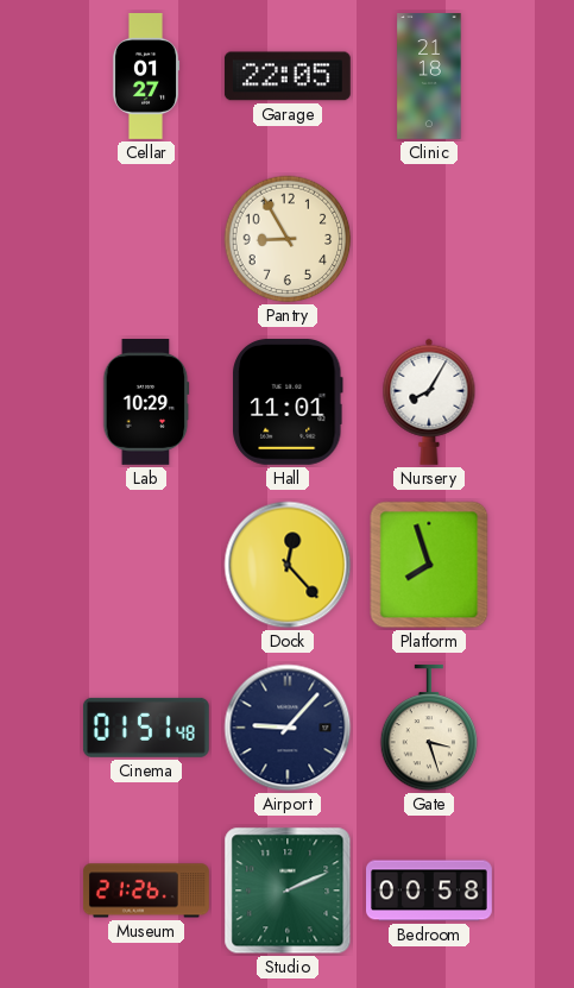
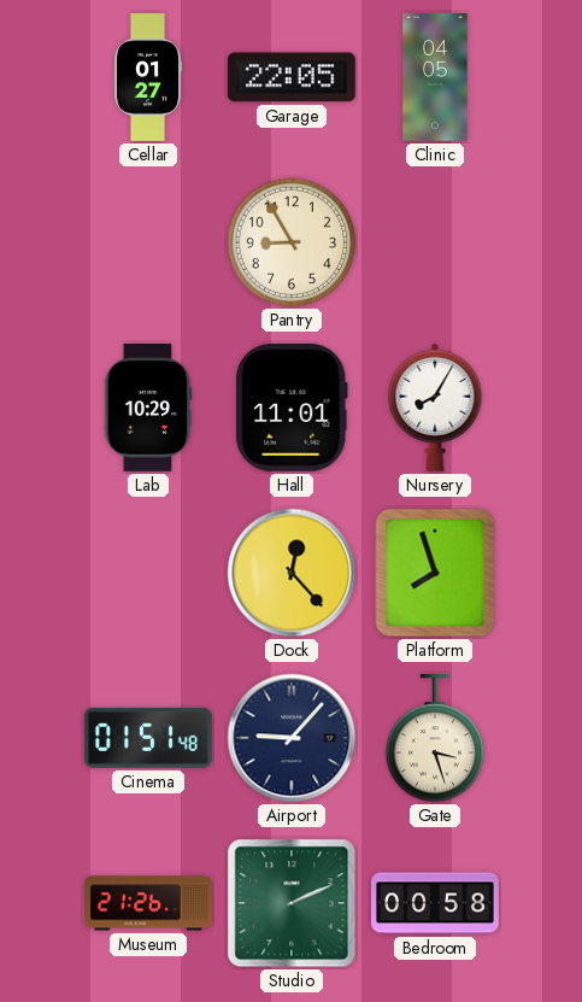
Clinic: 21:18 -> 04:05
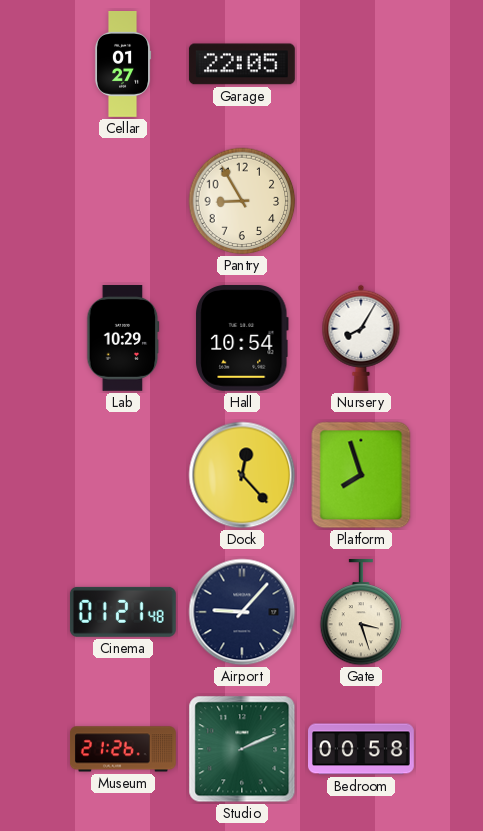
Clinic: 04:05 -> none
Hall: 11:01 -> 10:54
Cinema: 01:51 -> 01:21
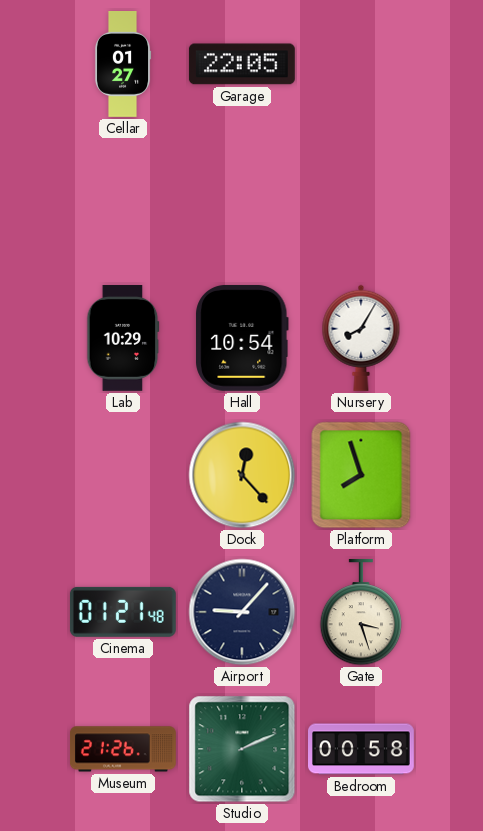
Pantry: 8:55 -> none
